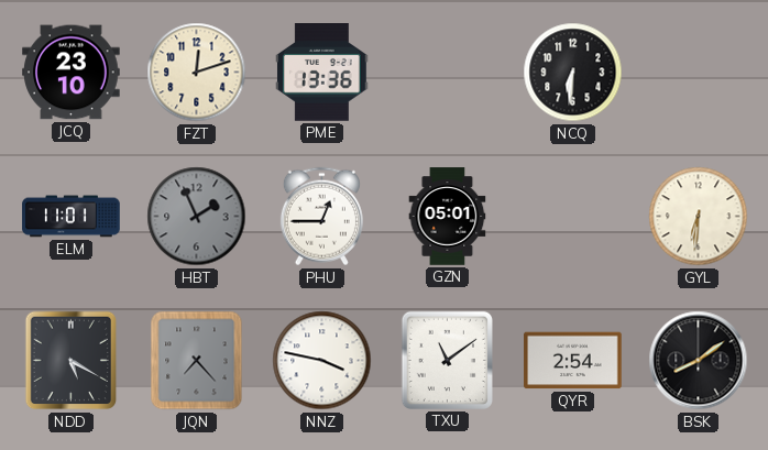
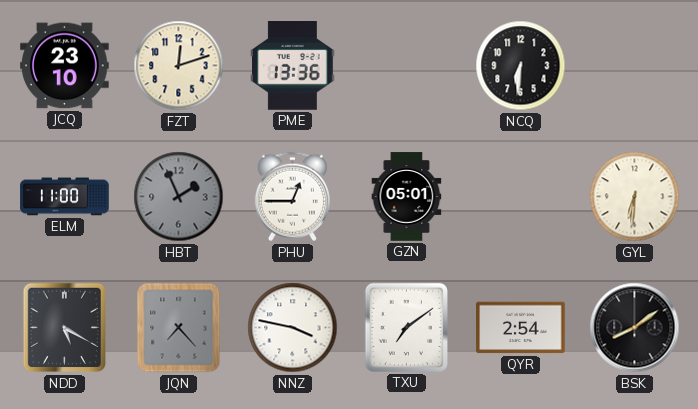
ELM: 11:01 -> 11:00
TXU: 11:09 -> 7:09
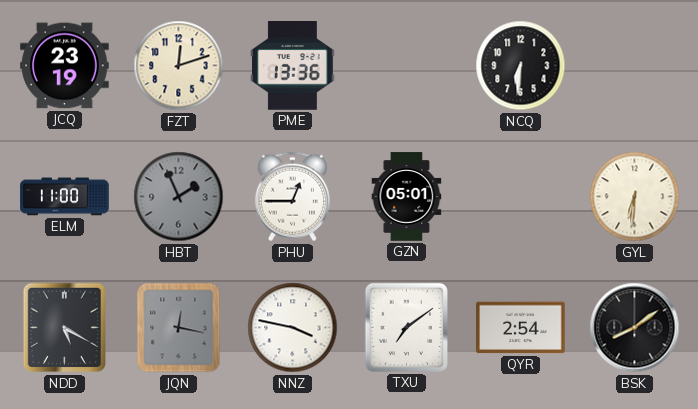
JCQ: 23:10 -> 23:19
JQN: 7:23 -> 12:17
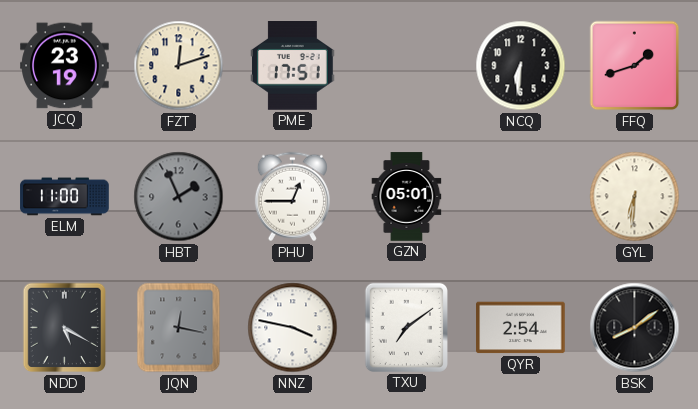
PME: 13:36 -> 17:51
FFQ: none -> 1:42
